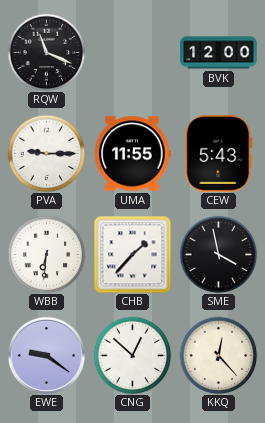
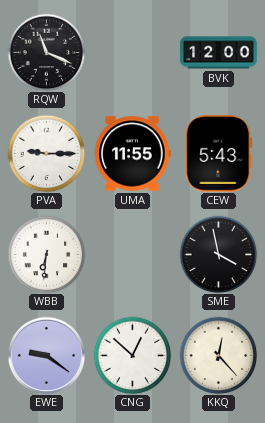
CHB: 1:37 -> none
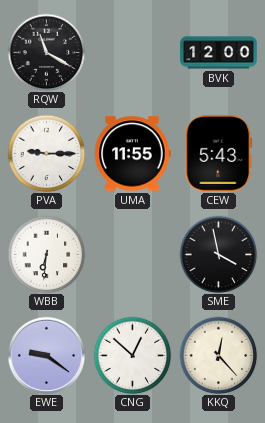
RQW: 11:19 -> 11:20
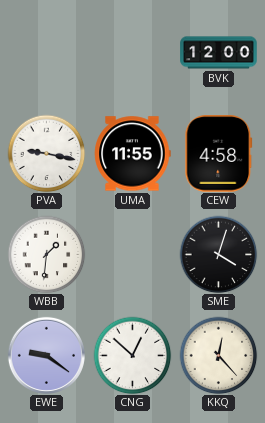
RQW: 11:20 -> none
PVA: 9:15 -> 9:17
CEW: 5:43 -> 4:58
WBB: 6:31 -> 1:31
SME: 3:58 -> 4:03
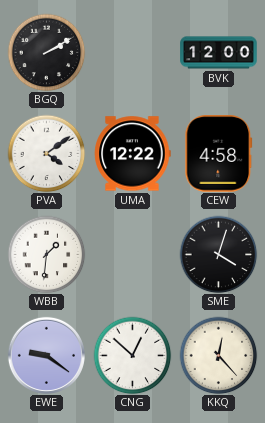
BGQ: none -> 2:10
PVA: 9:17 -> 4:09
UMA: 11:55 -> 12:22
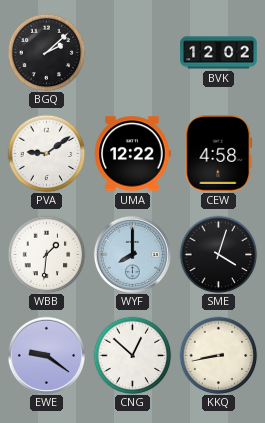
BGQ: 2:10 -> 2:08
BVK: 12:00 -> 12:02
PVA: 4:09 -> 9:09
WYF: none -> 8:00
KKQ: 12:23 -> 8:43
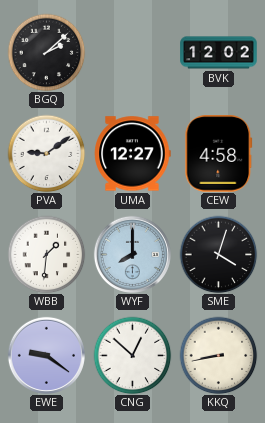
UMA: 12:22 -> 12:27
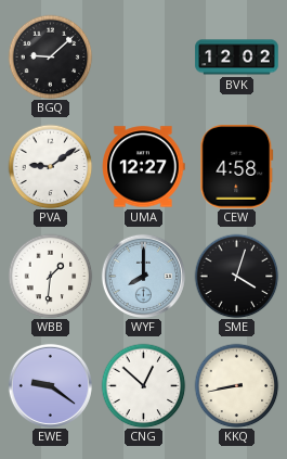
BGQ: 2:08 -> 9:08
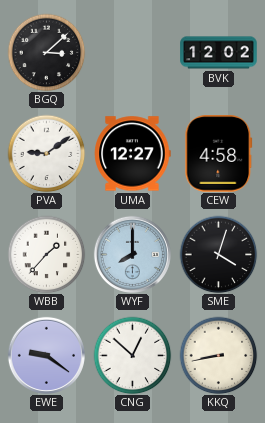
BGQ: 9:08 -> 3:08
WBB: 1:31 -> 1:37
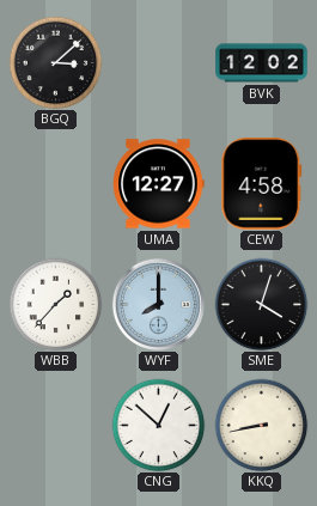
PVA: 9:09 -> none
EWE: 9:21 -> none
